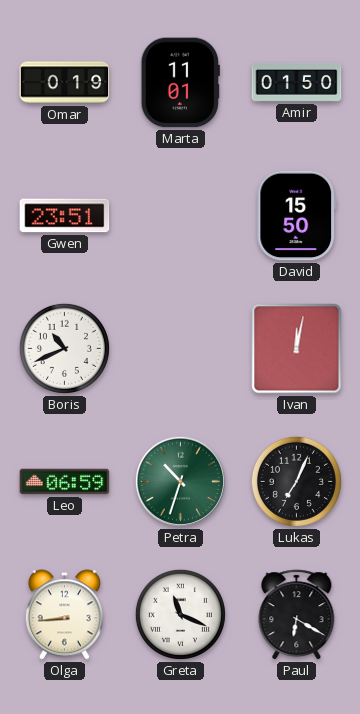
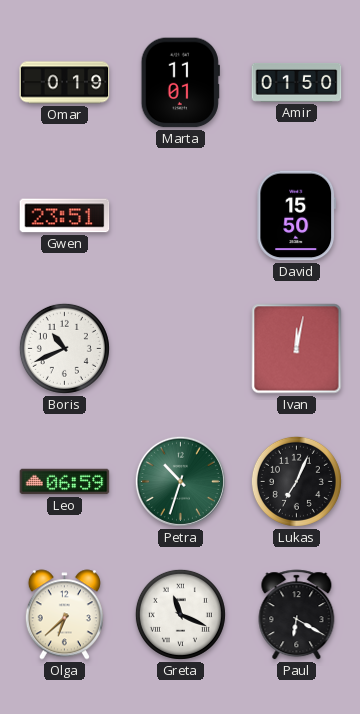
Olga: 8:44 -> 6:38
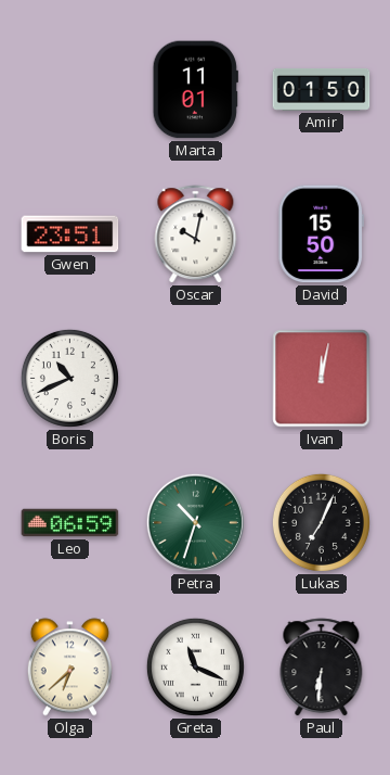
Omar: 0:19 -> none
Oscar: none -> 10:02
Paul: 6:20 -> 6:31
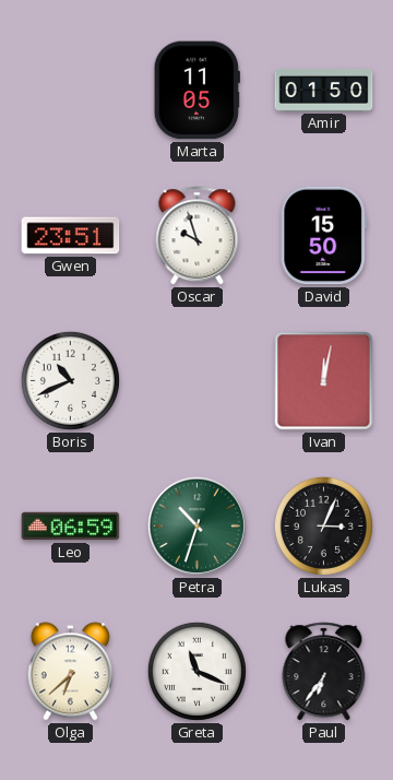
Marta: 11:01 -> 11:05
Oscar: 10:02 -> 9:57
Lukas: 7:04 -> 3:04
Paul: 6:31 -> 6:36
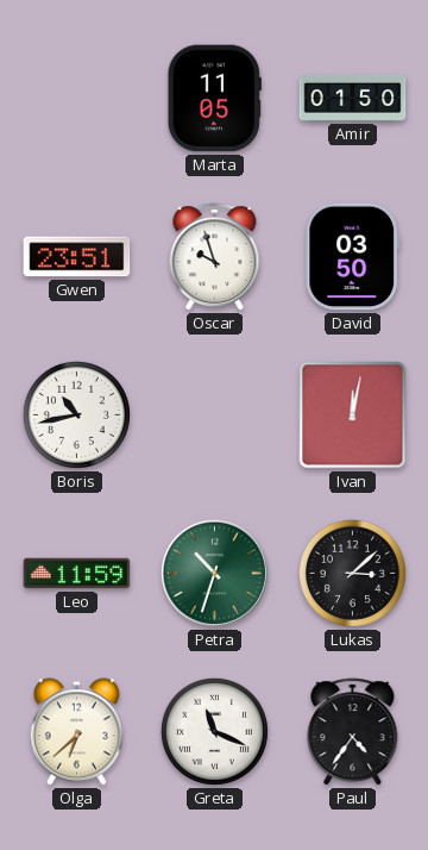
David: 15:50 -> 03:50
Boris: 10:41 -> 10:43
Leo: 06:59 -> 11:59
Lukas: 3:04 -> 3:08
Paul: 6:36 -> 4:36
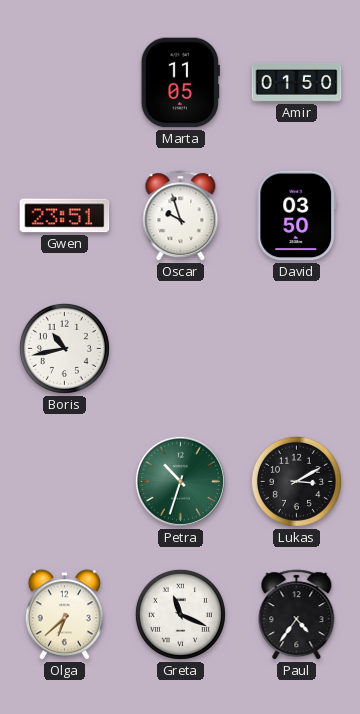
Ivan: 12:02 -> none
Leo: 11:59 -> none
Lukas: 3:08 -> 3:10
